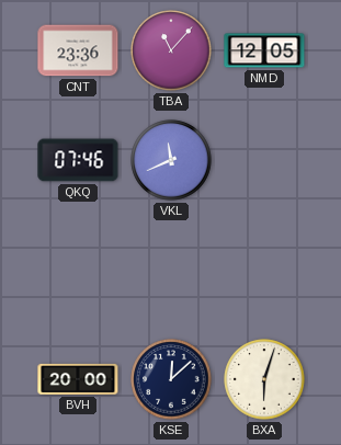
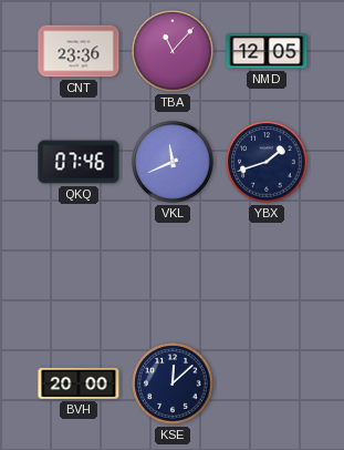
YBX: none -> 1:42
BXA: 6:03 -> none
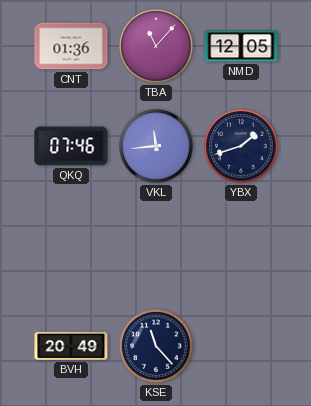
CNT: 23:36 -> 01:36
VKL: 11:41 -> 11:44
BVH: 20:00 -> 20:49
KSE: 12:08 -> 11:23
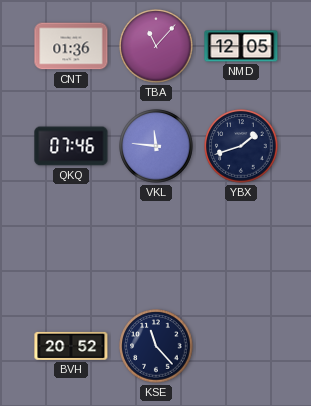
VKL: 11:44 -> 11:46
BVH: 20:49 -> 20:52
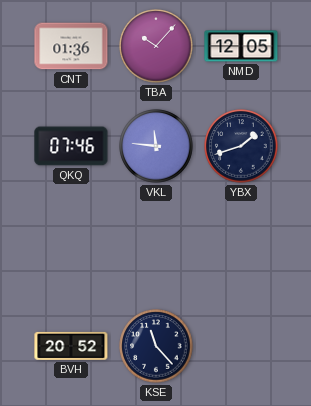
TBA: 11:07 -> 10:07
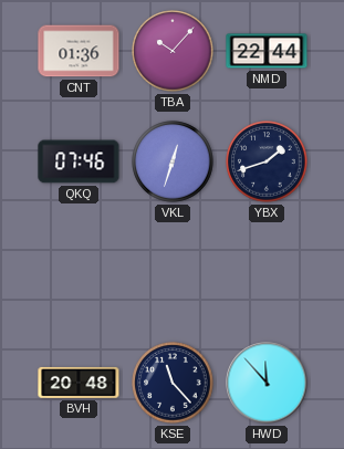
NMD: 12:05 -> 22:44
VKL: 11:46 -> 12:33
BVH: 20:52 -> 20:48
HWD: none -> 11:53
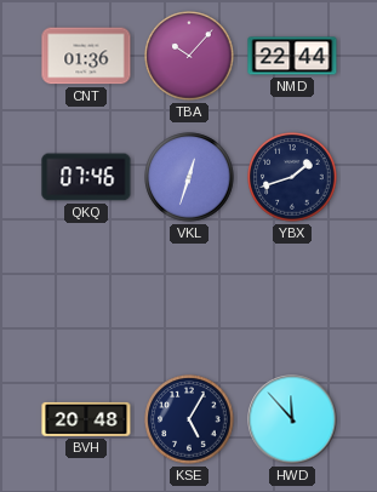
KSE: 11:23 -> 5:05
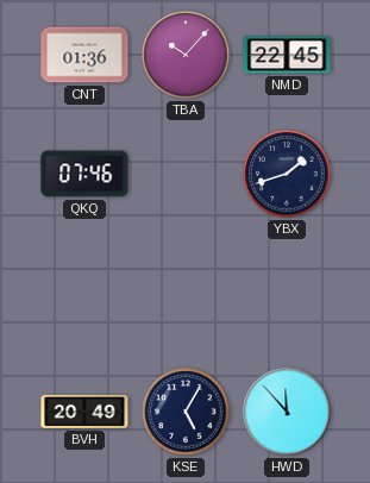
NMD: 22:44 -> 22:45
VKL: 12:33 -> none
BVH: 20:48 -> 20:49
